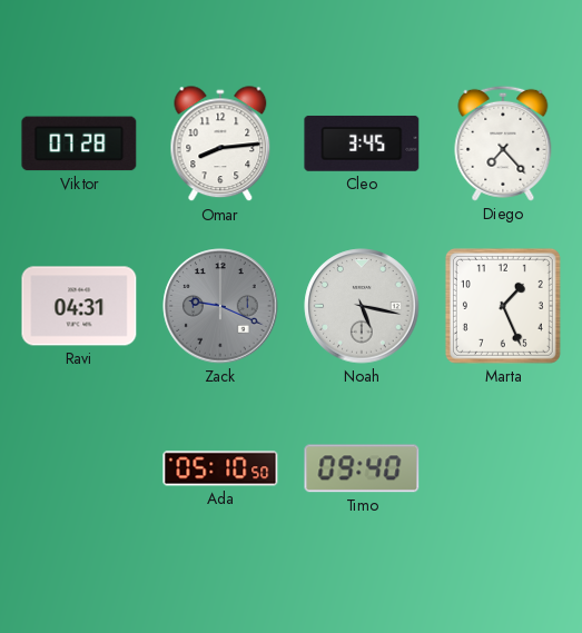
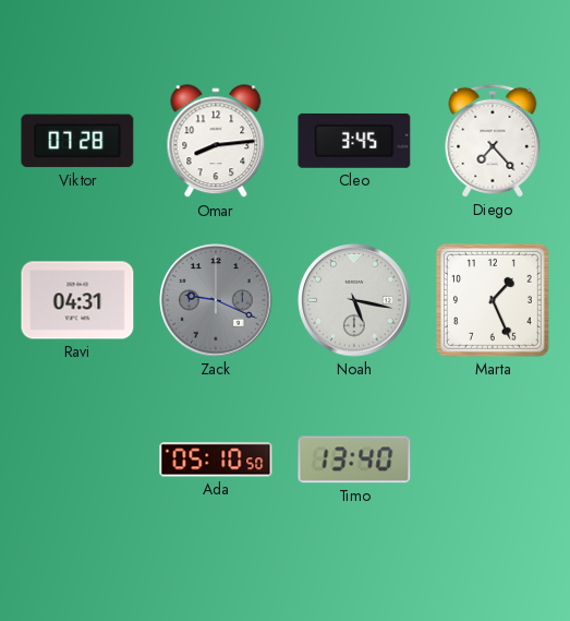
Timo: 09:40 -> 13:40
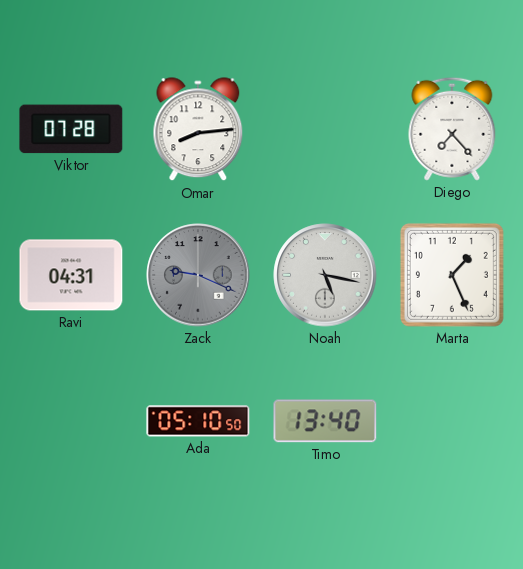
Cleo: 3:45 -> none
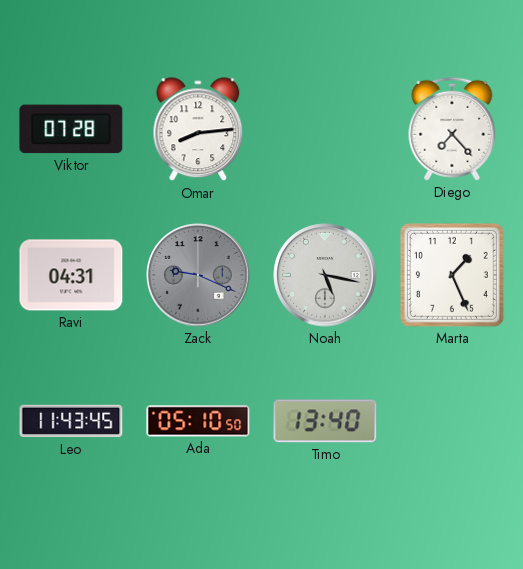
Leo: none -> 11:43
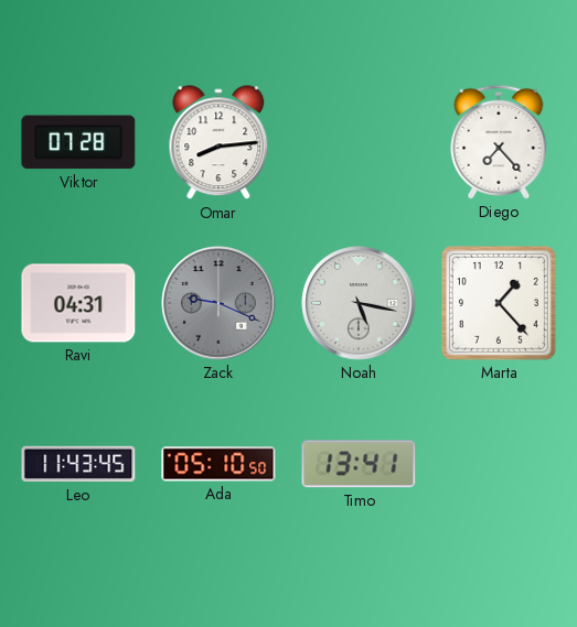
Marta: 1:26 -> 1:23
Timo: 13:40 -> 13:41
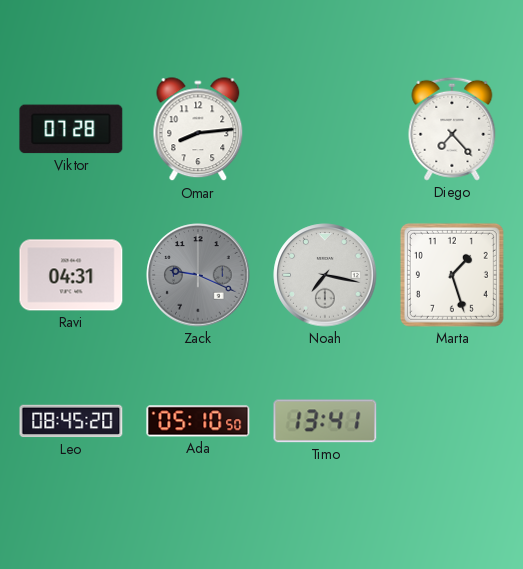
Noah: 5:17 -> 7:17
Marta: 1:23 -> 1:27
Leo: 11:43 -> 08:45
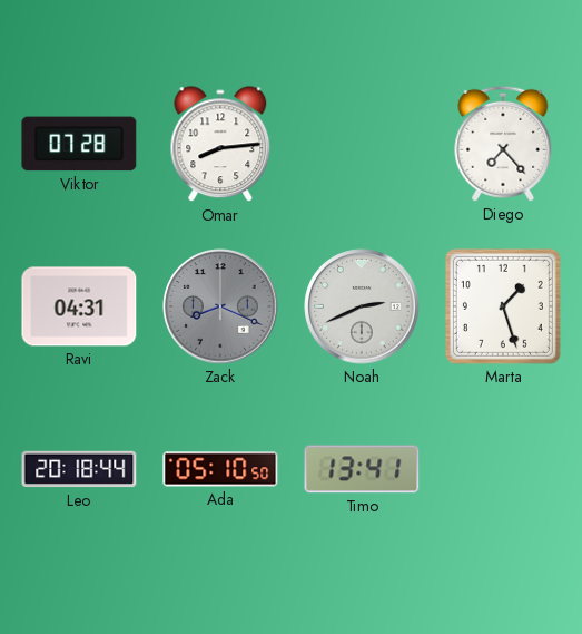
Zack: 9:19 -> 8:19
Noah: 7:17 -> 2:41
Leo: 08:45 -> 20:18
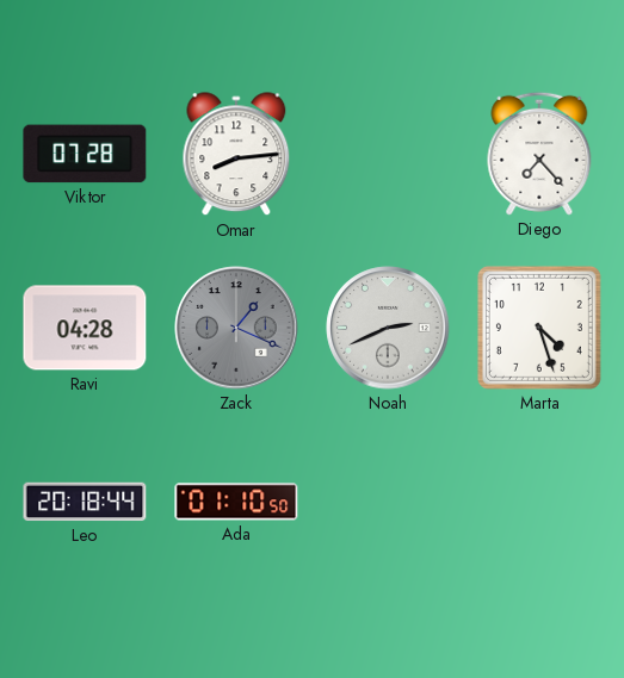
Ravi: 04:31 -> 04:28
Zack: 8:19 -> 1:19
Marta: 1:27 -> 4:27
Ada: 05:10 -> 01:10
Timo: 13:41 -> none
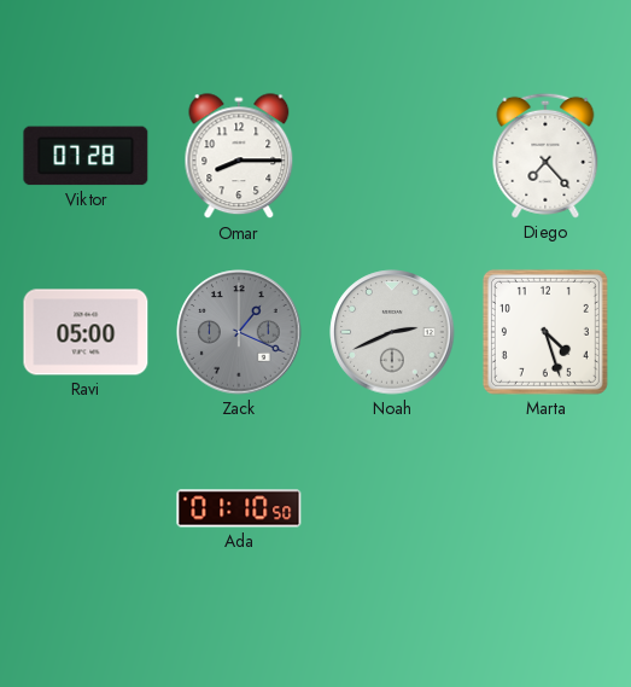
Omar: 8:14 -> 8:15
Ravi: 04:28 -> 05:00
Leo: 20:18 -> none
